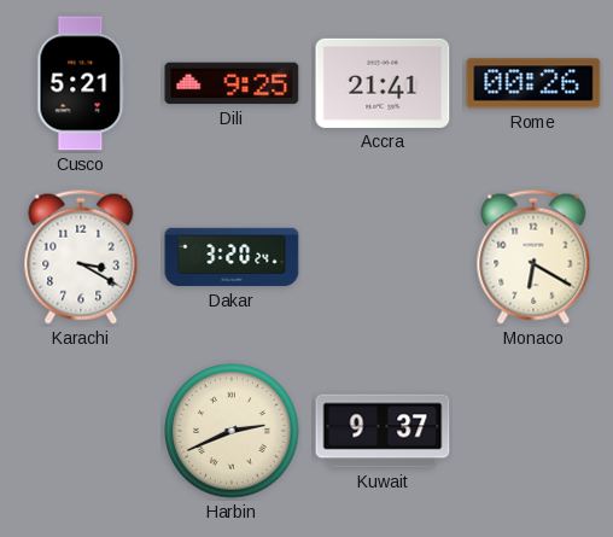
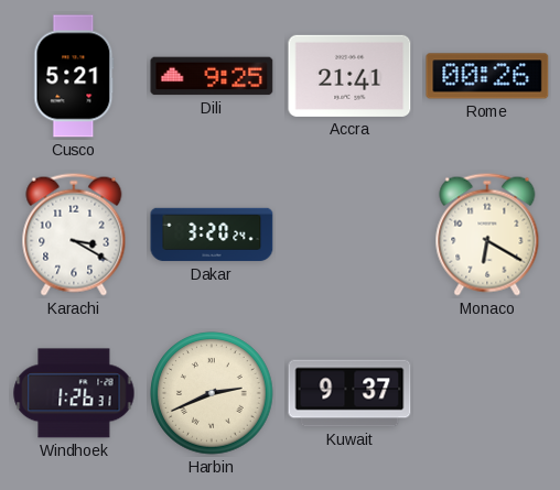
Windhoek: none -> 1:26
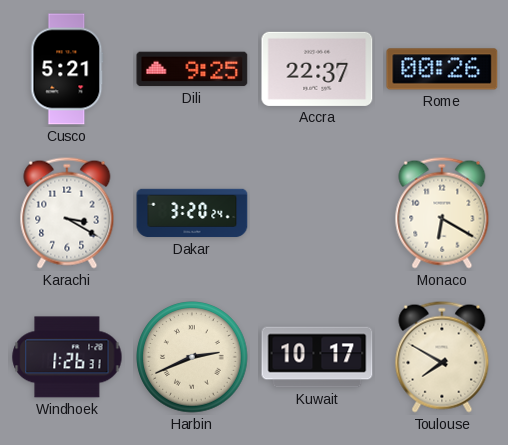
Accra: 21:41 -> 22:37
Kuwait: 9:37 -> 10:17
Toulouse: none -> 7:50
